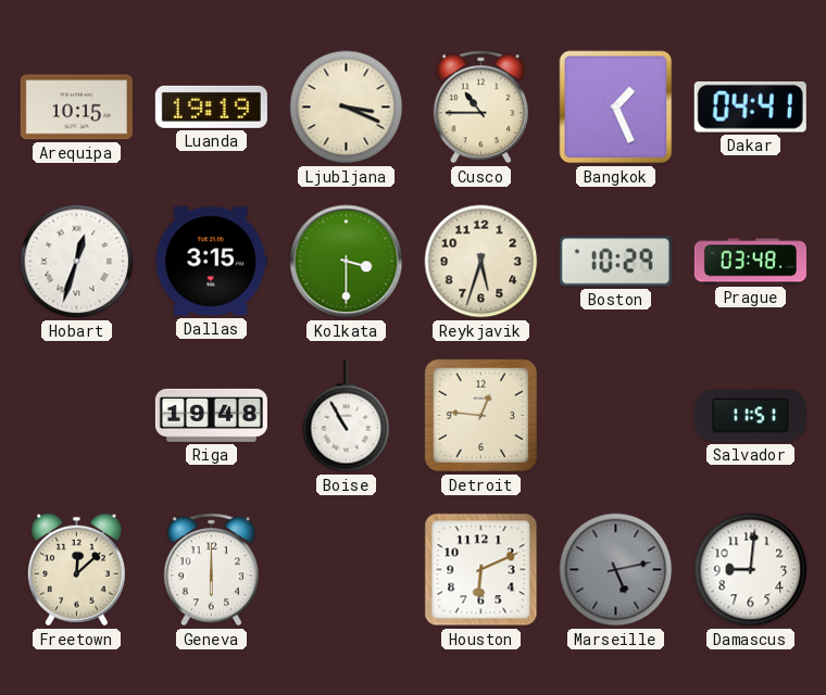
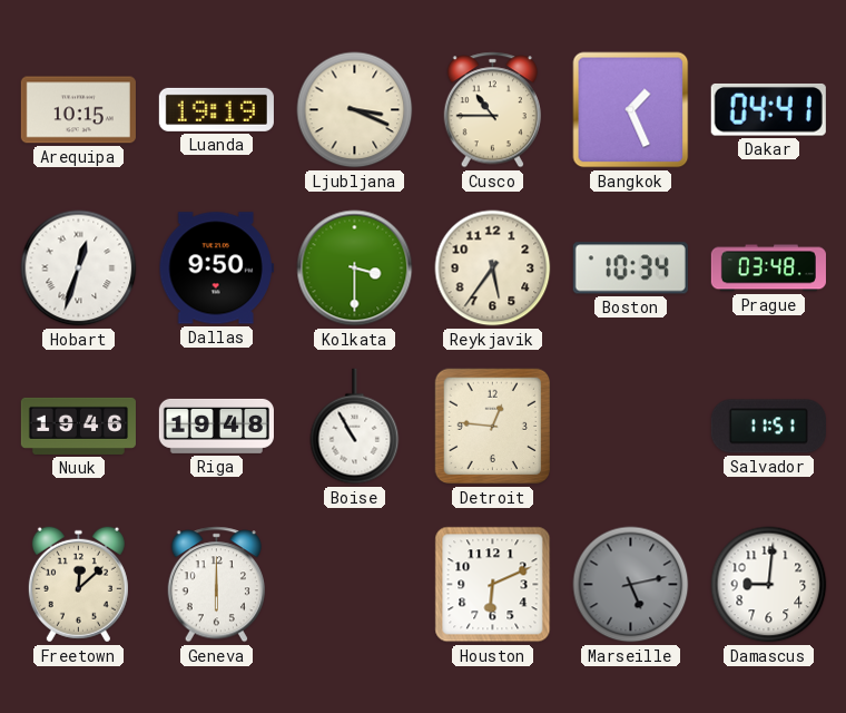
Dallas: 3:15 -> 9:50
Reykjavik: 5:33 -> 5:36
Boston: 10:29 -> 10:34
Nuuk: none -> 19:46
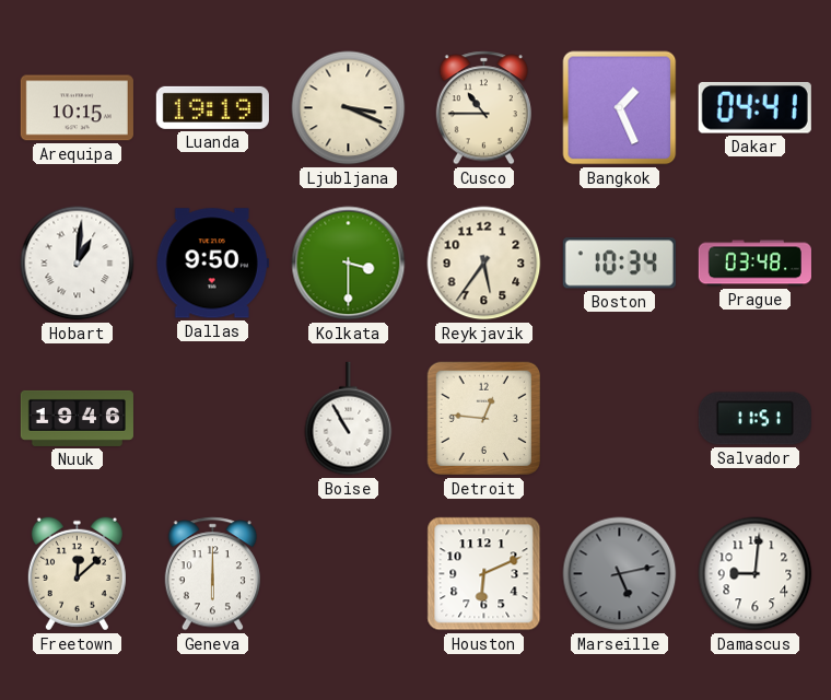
Hobart: 12:33 -> 1:01
Riga: 19:48 -> none
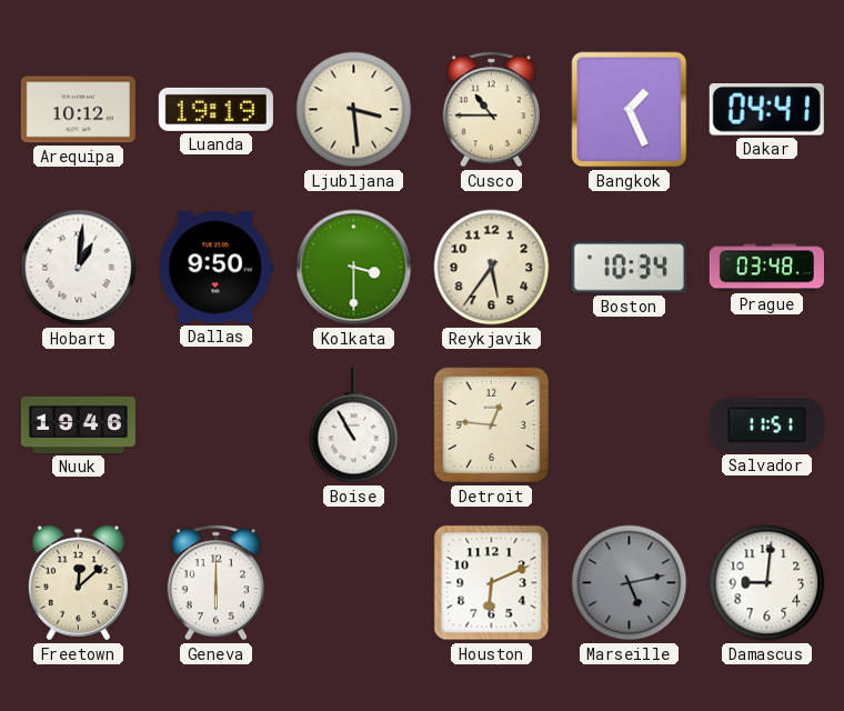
Arequipa: 10:15 -> 10:12
Ljubljana: 3:19 -> 3:29
